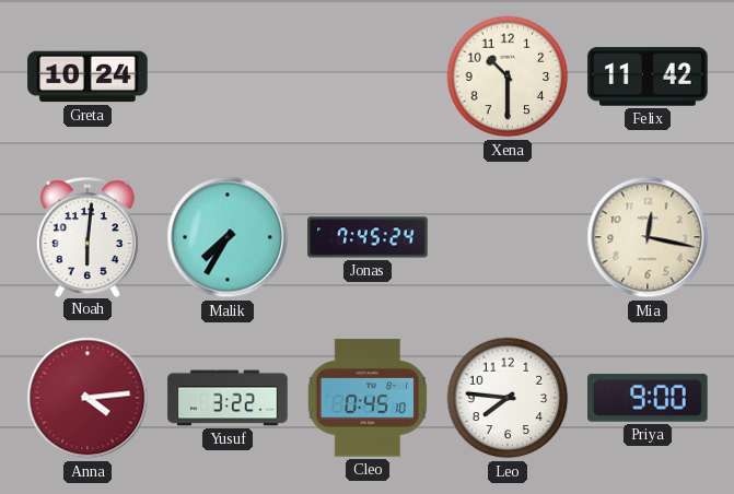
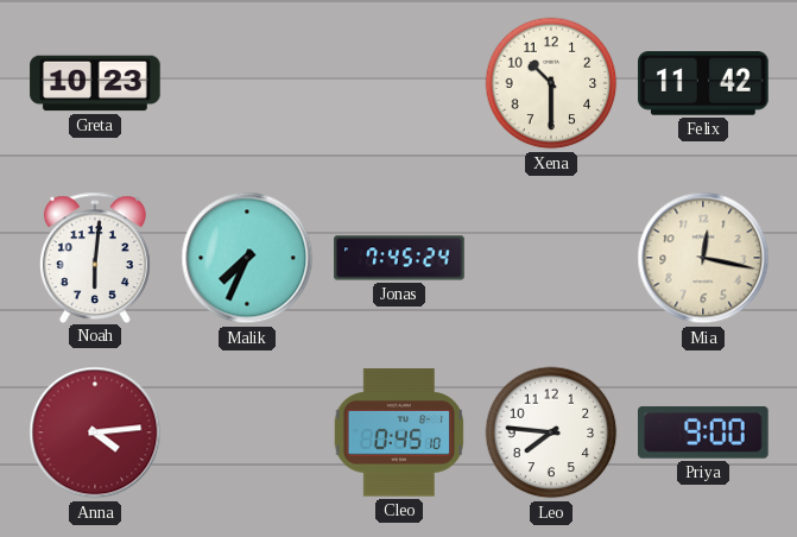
Greta: 10:24 -> 10:23
Malik: 7:35 -> 7:34
Yusuf: 3:22 -> none
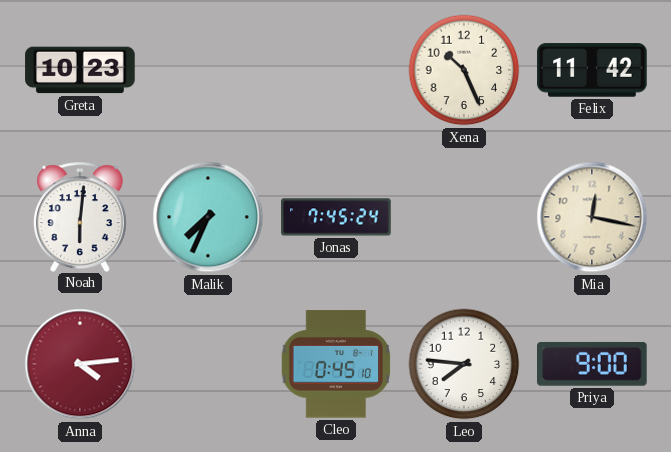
Xena: 10:30 -> 10:26
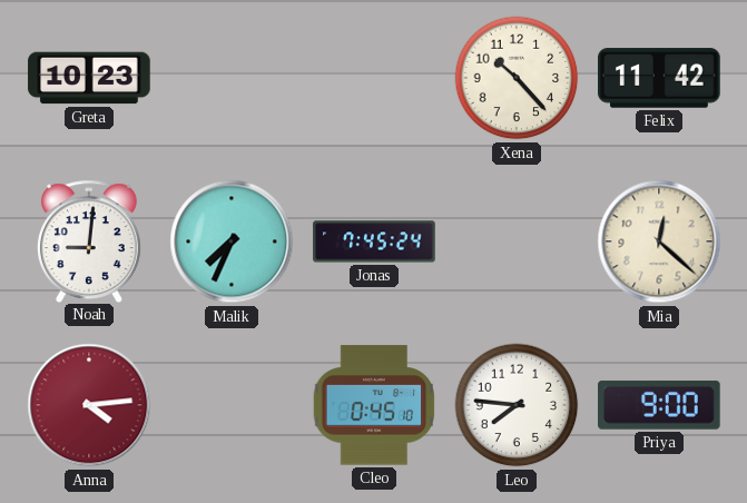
Xena: 10:26 -> 10:23
Noah: 6:01 -> 9:01
Mia: 12:17 -> 12:22
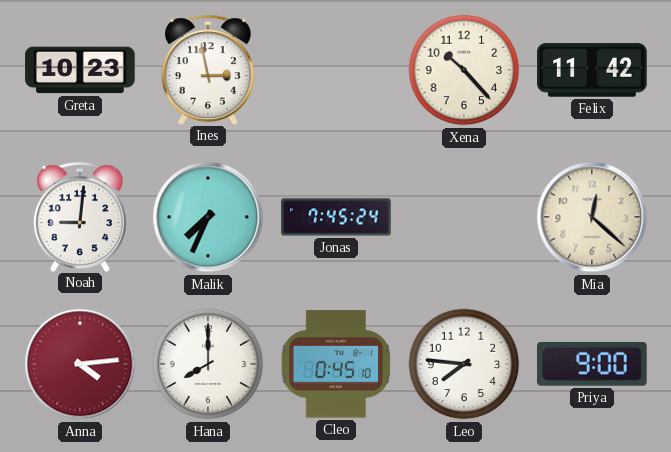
Ines: none -> 2:58
Hana: none -> 8:00
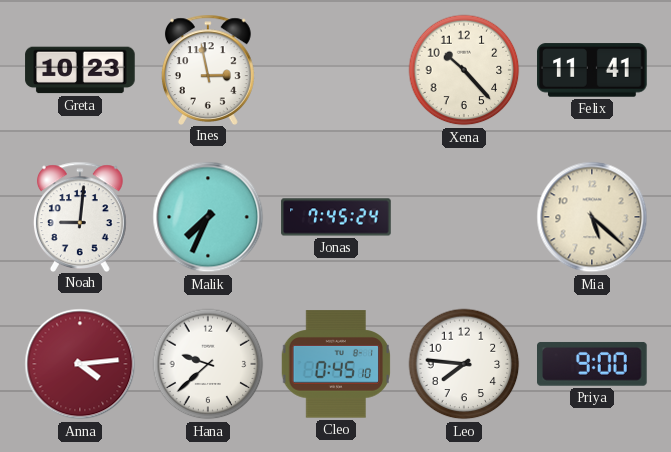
Felix: 11:42 -> 11:41
Mia: 12:22 -> 5:22
Hana: 8:00 -> 9:38
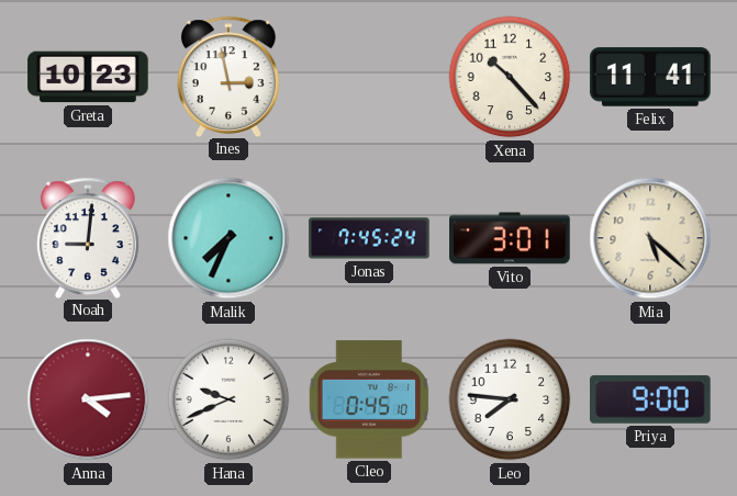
Vito: none -> 3:01
Hana: 9:38 -> 9:41
